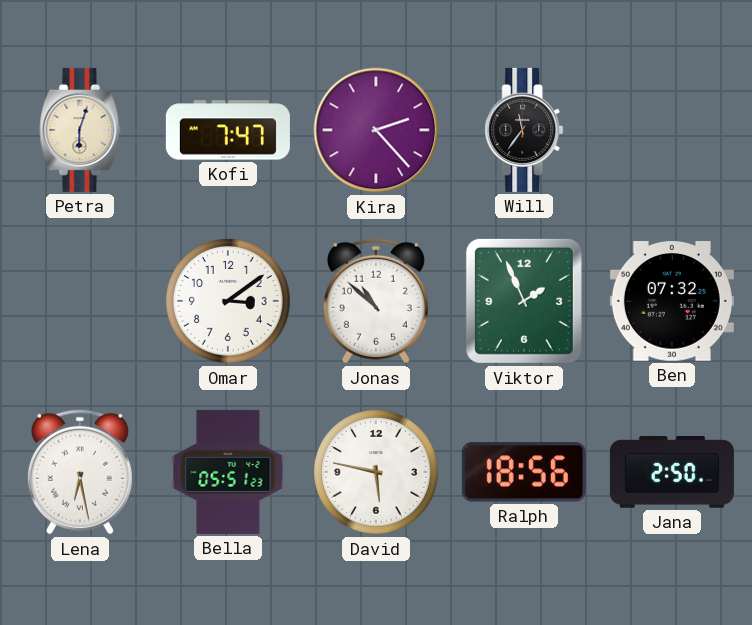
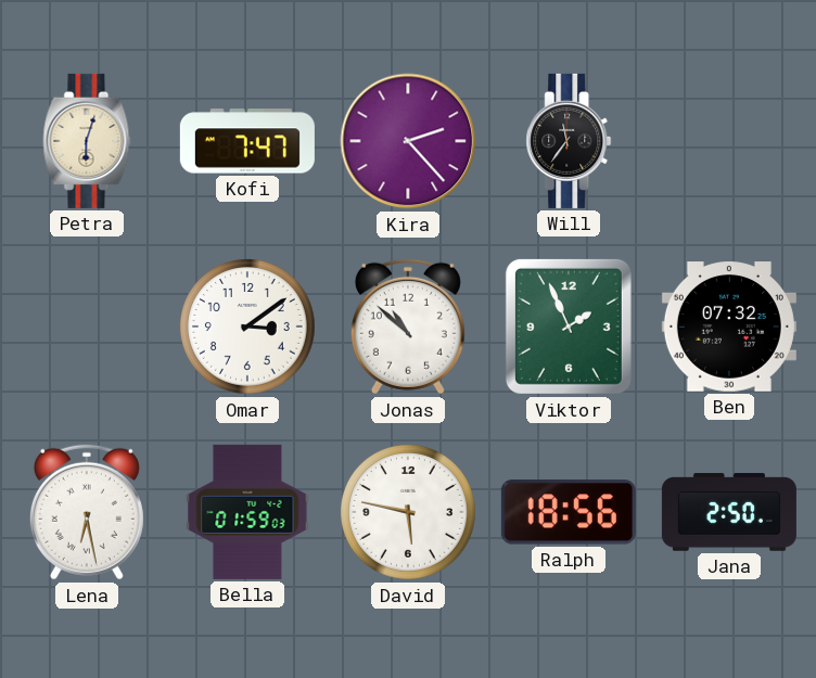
Bella: 05:51 -> 01:59
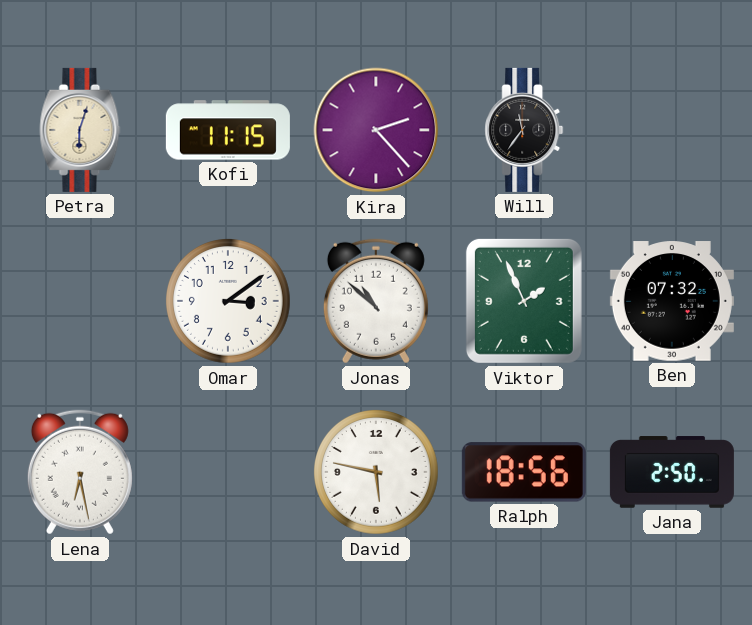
Kofi: 7:47 -> 11:15
Bella: 01:59 -> none
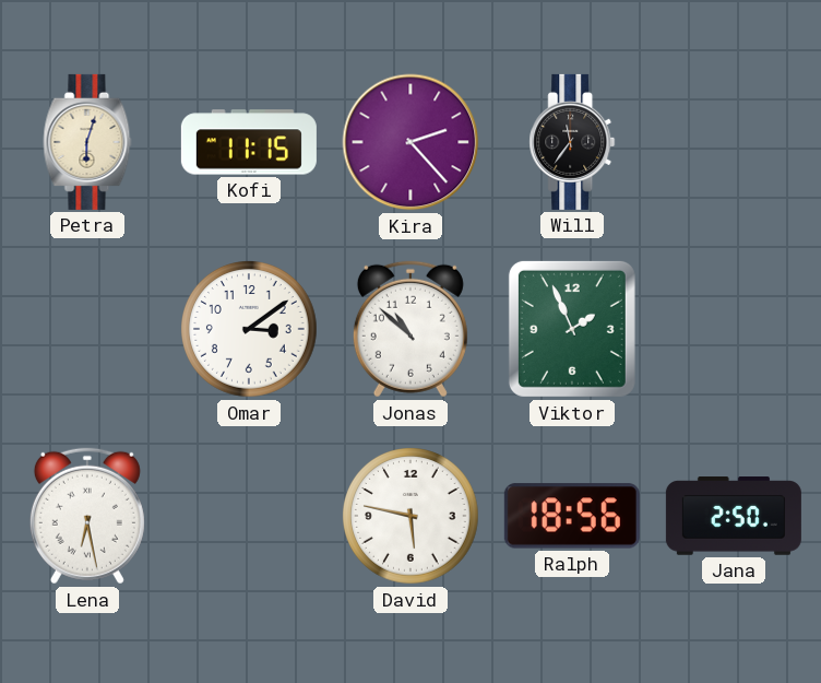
Ben: 07:32 -> none
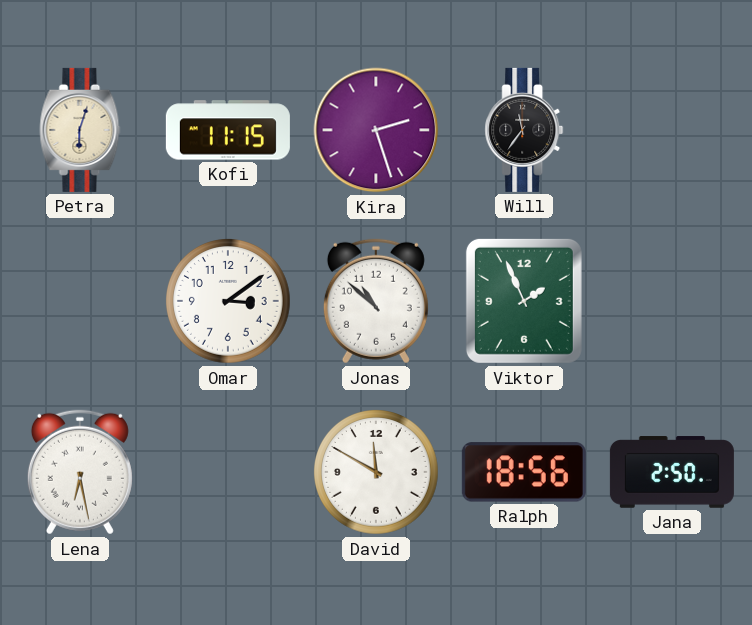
Kira: 2:23 -> 2:27
David: 5:47 -> 11:50
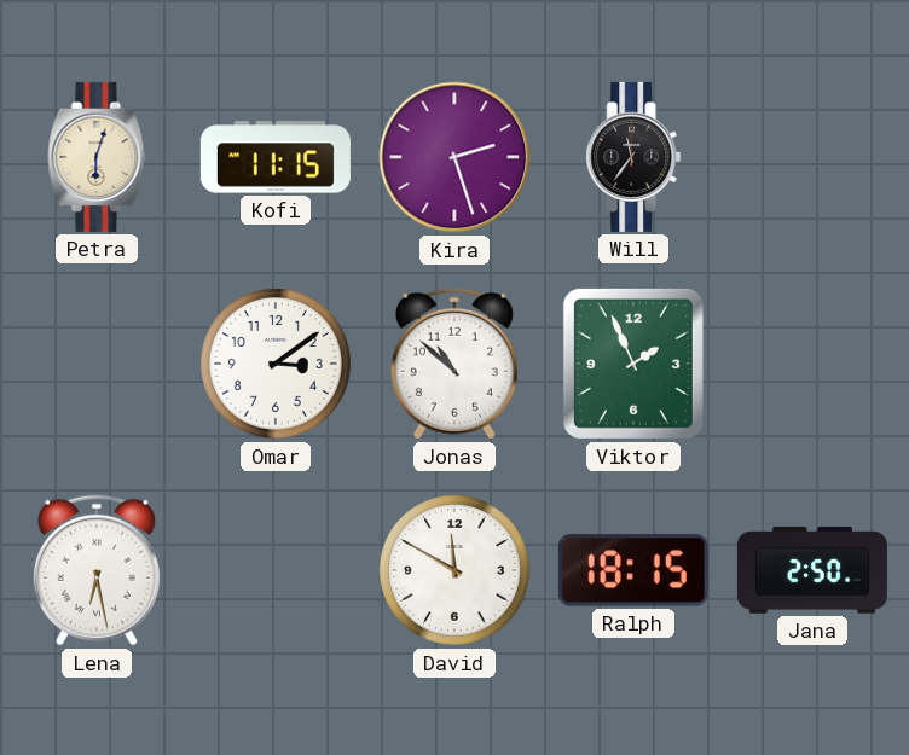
Ralph: 18:56 -> 18:15
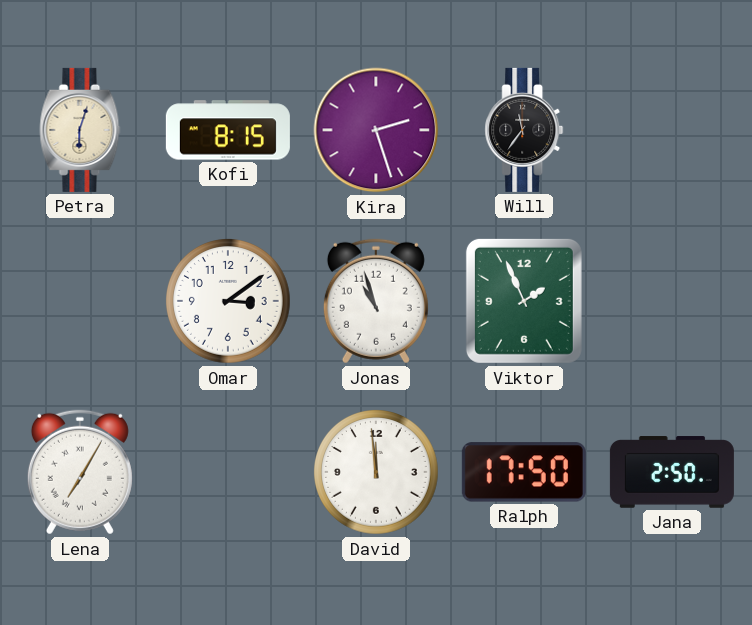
Kofi: 11:15 -> 8:15
Jonas: 10:52 -> 10:57
Lena: 6:28 -> 7:05
David: 11:50 -> 11:59
Ralph: 18:15 -> 17:50
